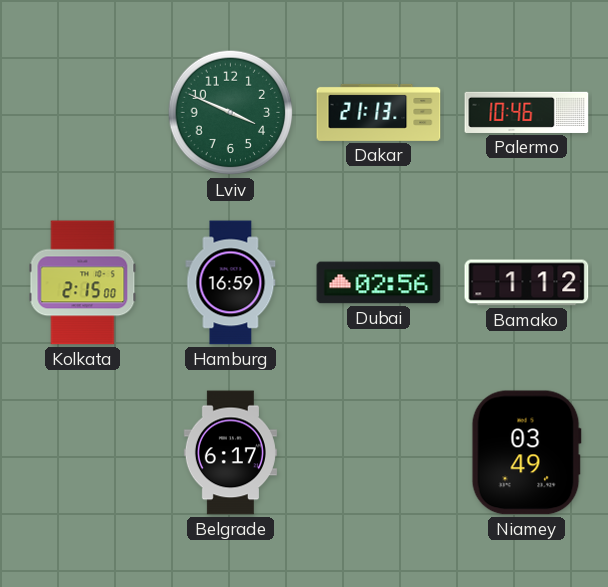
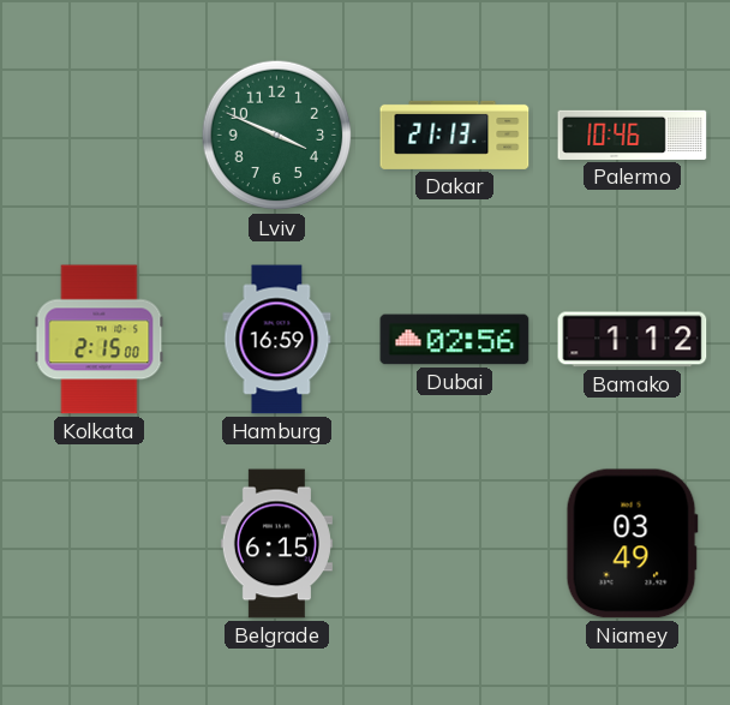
Belgrade: 6:17 -> 6:15
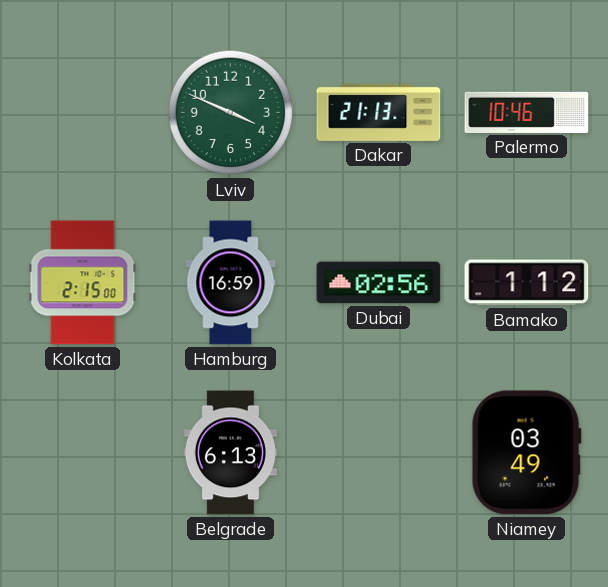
Belgrade: 6:15 -> 6:13
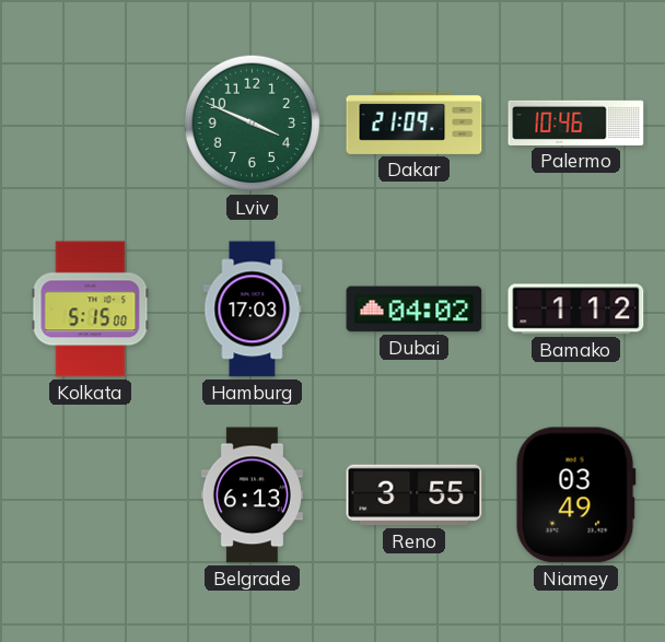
Dakar: 21:13 -> 21:09
Kolkata: 2:15 -> 5:15
Hamburg: 16:59 -> 17:03
Dubai: 02:56 -> 04:02
Reno: none -> 3:55
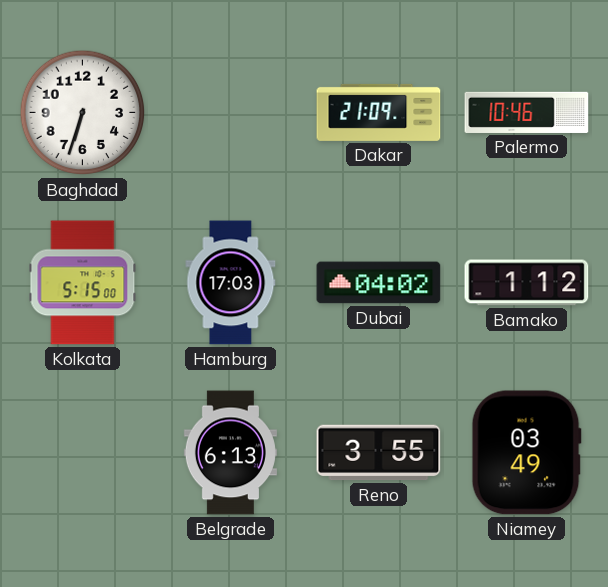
Baghdad: none -> 6:33
Lviv: 3:49 -> none
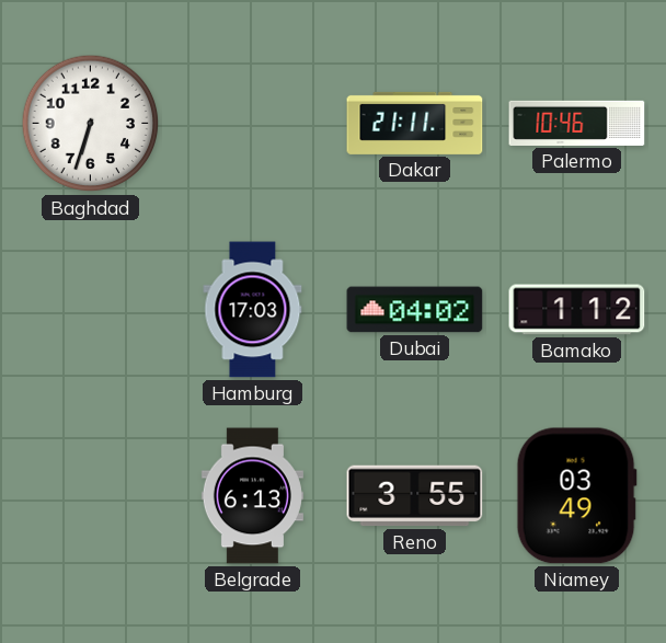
Dakar: 21:09 -> 21:11
Kolkata: 5:15 -> none
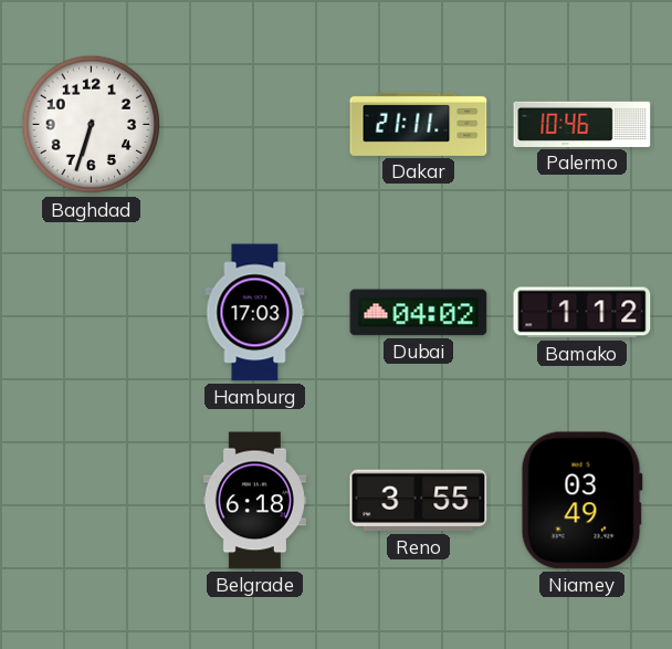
Belgrade: 6:13 -> 6:18
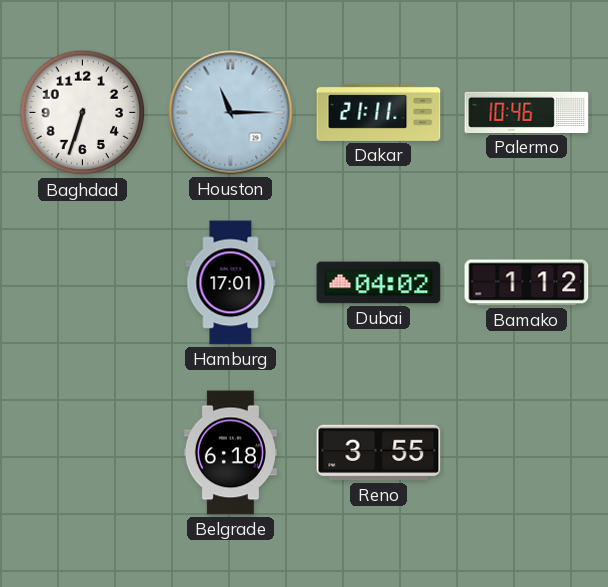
Houston: none -> 11:15
Hamburg: 17:03 -> 17:01
Niamey: 03:49 -> none
